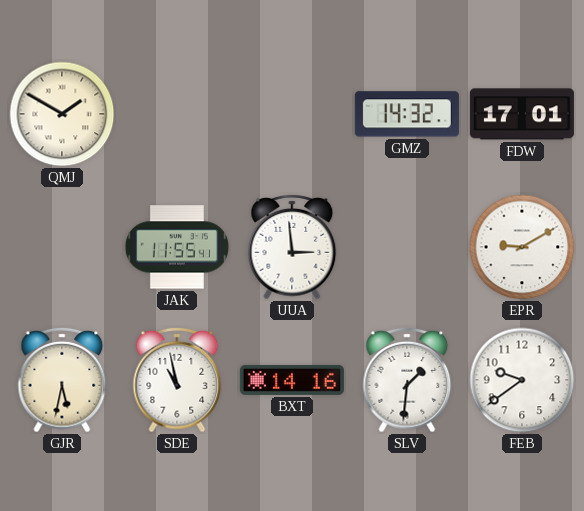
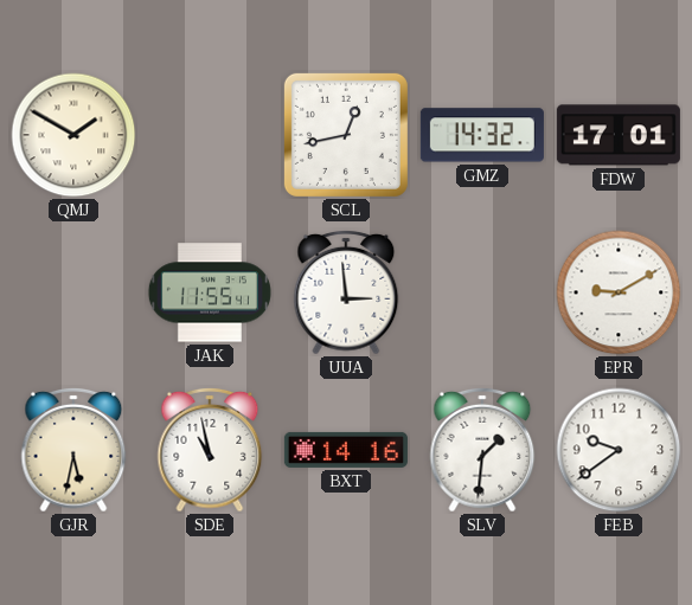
SCL: none -> 12:43
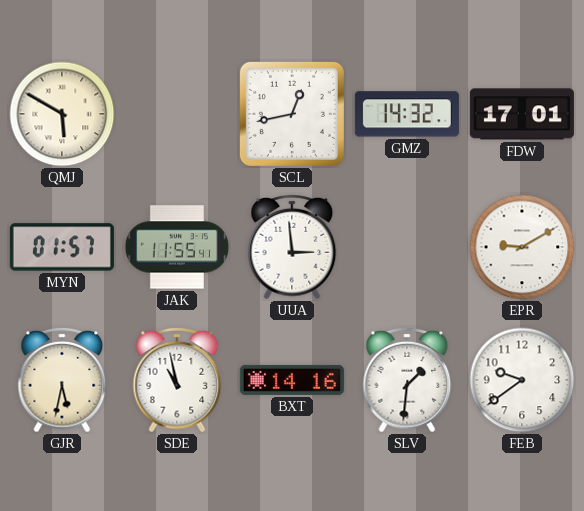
QMJ: 1:50 -> 5:50
MYN: none -> 01:57
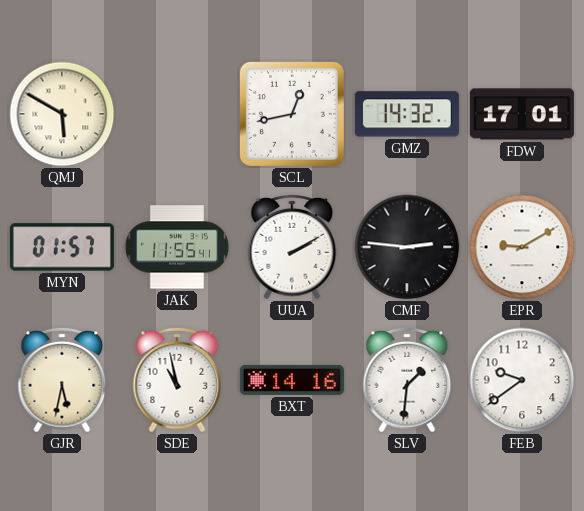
UUA: 2:59 -> 2:10
CMF: none -> 2:46
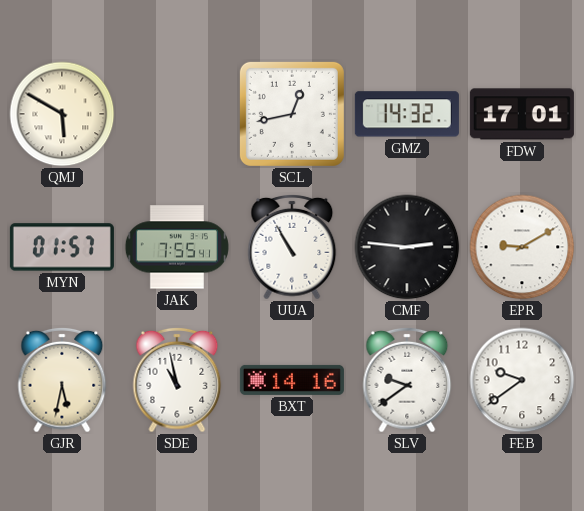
JAK: 11:55 -> 7:55
UUA: 2:10 -> 10:55
SLV: 1:31 -> 9:39
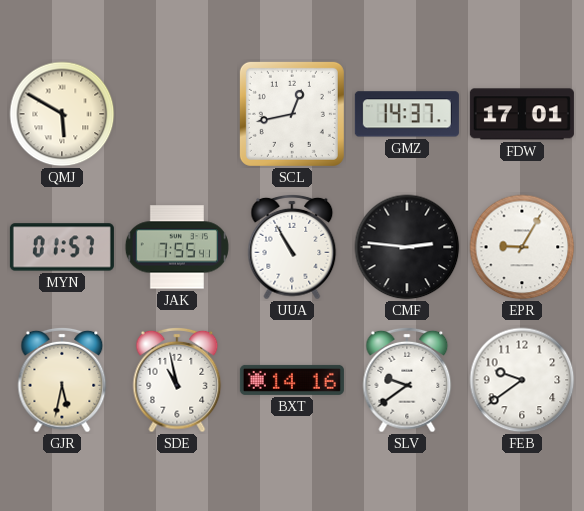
GMZ: 14:32 -> 14:37
EPR: 9:10 -> 9:05
